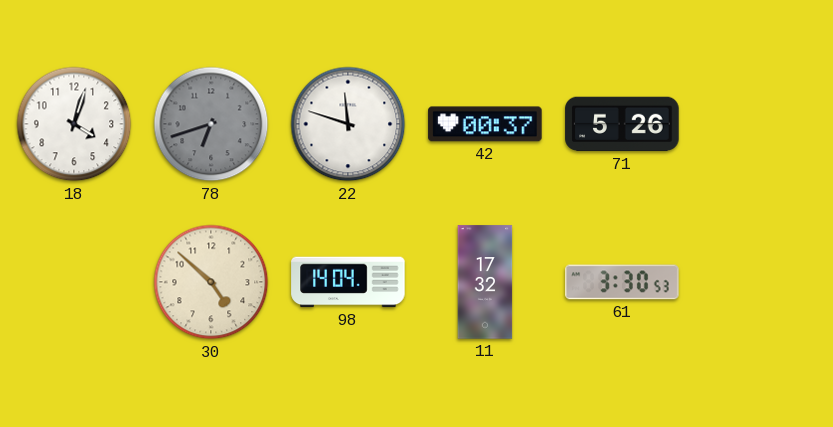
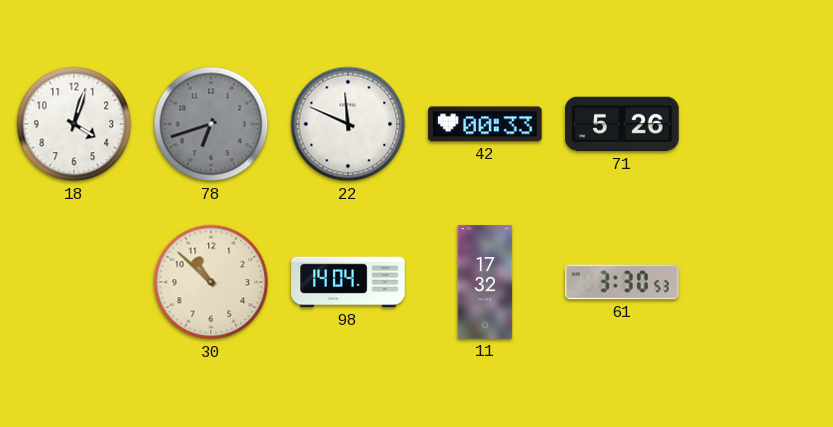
22: 11:48 -> 11:49
42: 00:37 -> 00:33
30: 4:52 -> 10:52
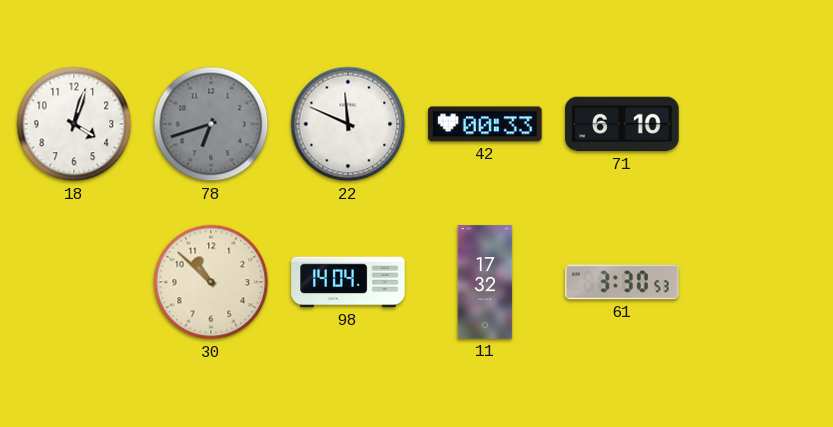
71: 5:26 -> 6:10
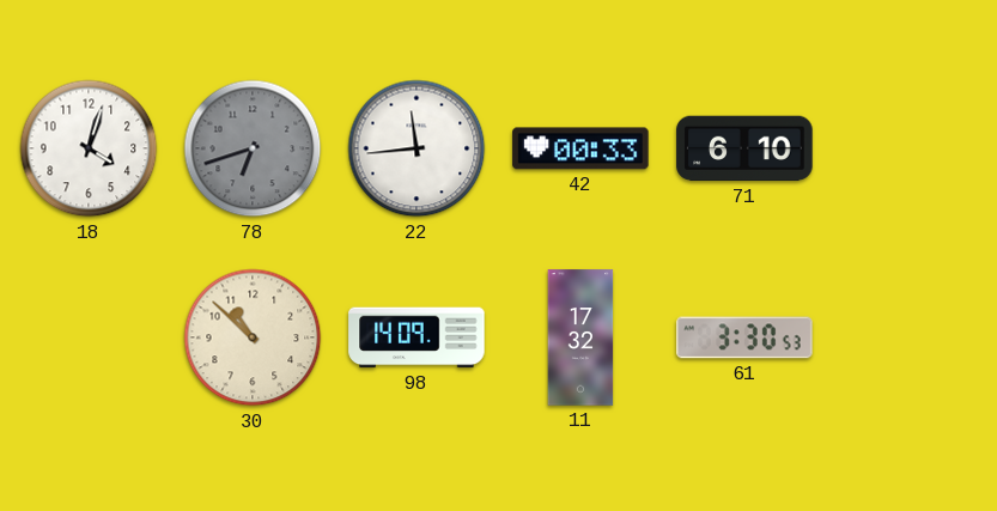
22: 11:49 -> 11:44
98: 14:04 -> 14:09
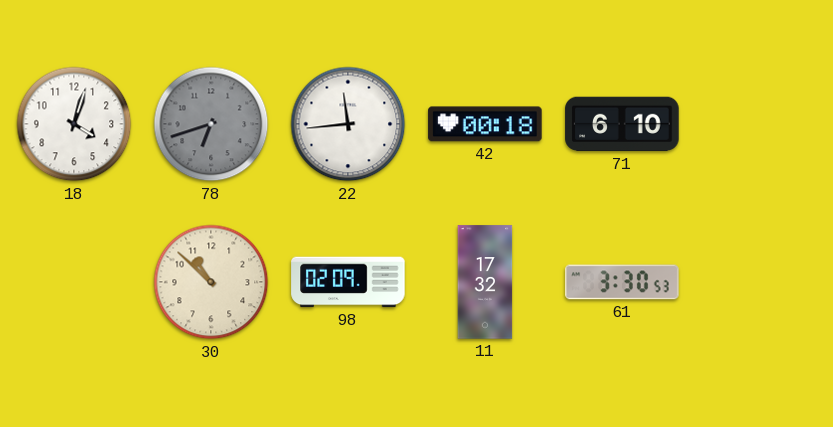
42: 00:33 -> 00:18
98: 14:09 -> 02:09
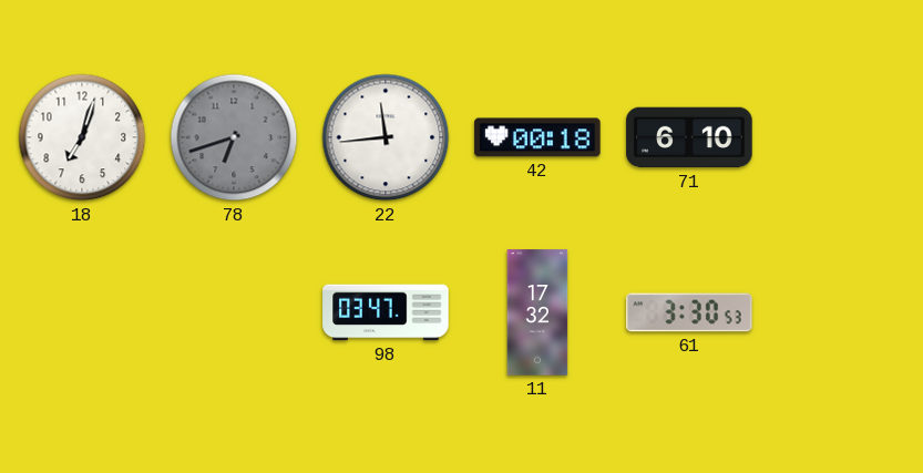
18: 4:03 -> 7:03
30: 10:52 -> none
98: 02:09 -> 03:47
